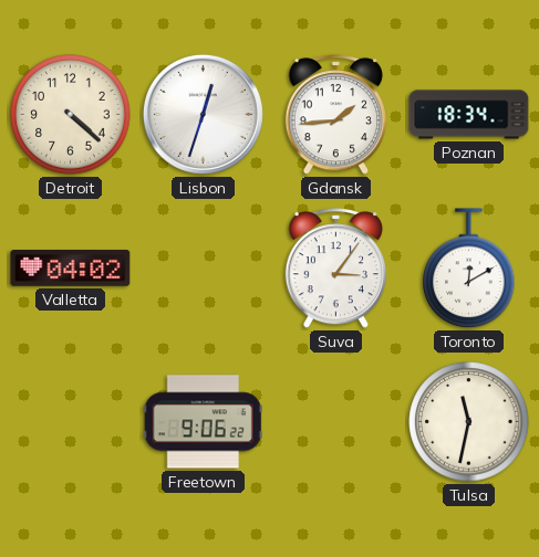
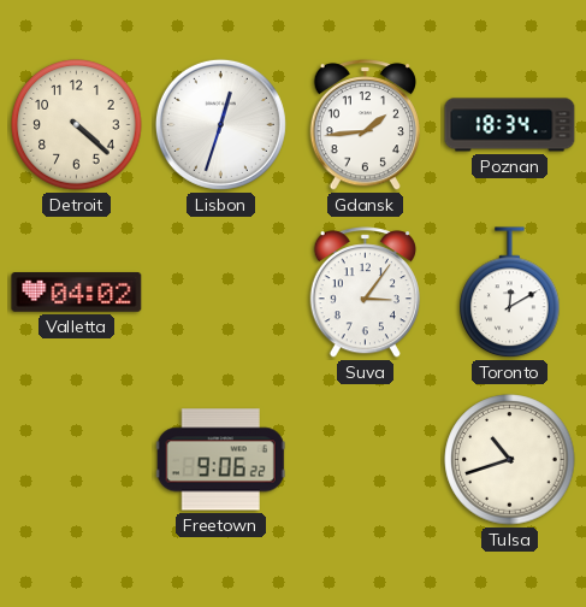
Tulsa: 11:32 -> 10:42
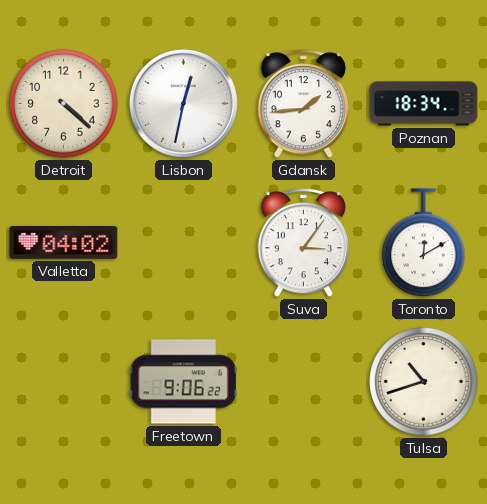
Lisbon: 12:33 -> 12:32
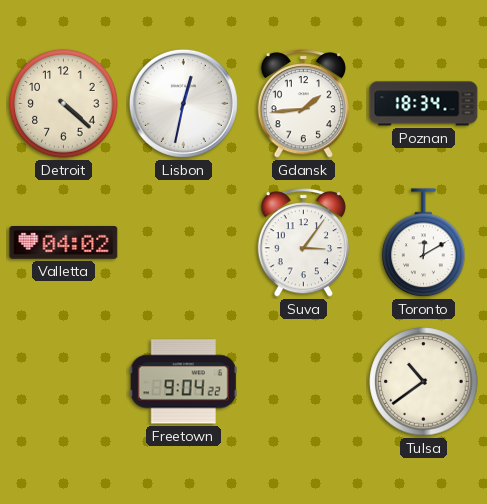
Freetown: 9:06 -> 9:04
Tulsa: 10:42 -> 10:39
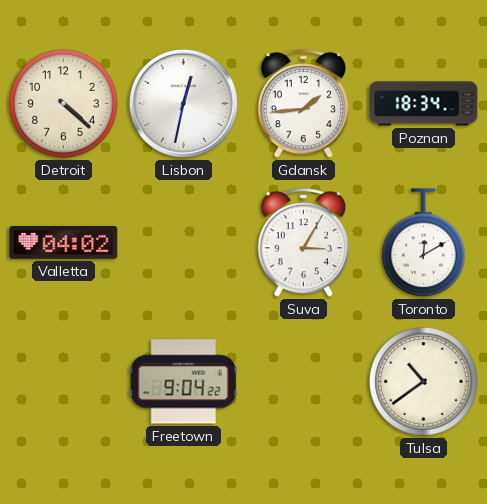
Suva: 3:06 -> 3:05
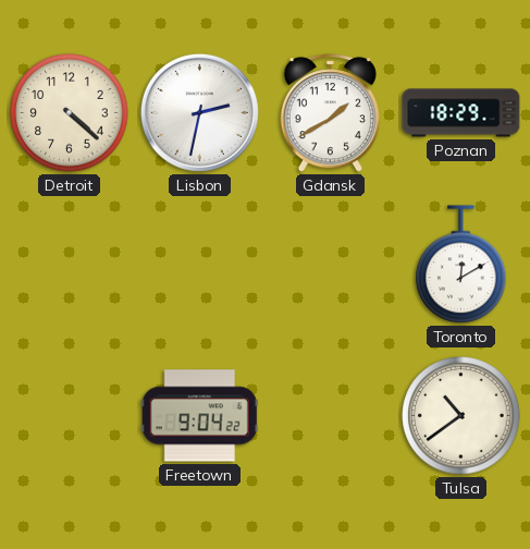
Lisbon: 12:32 -> 2:32
Gdansk: 1:44 -> 1:40
Poznan: 18:34 -> 18:29
Valletta: 04:02 -> none
Suva: 3:05 -> none
